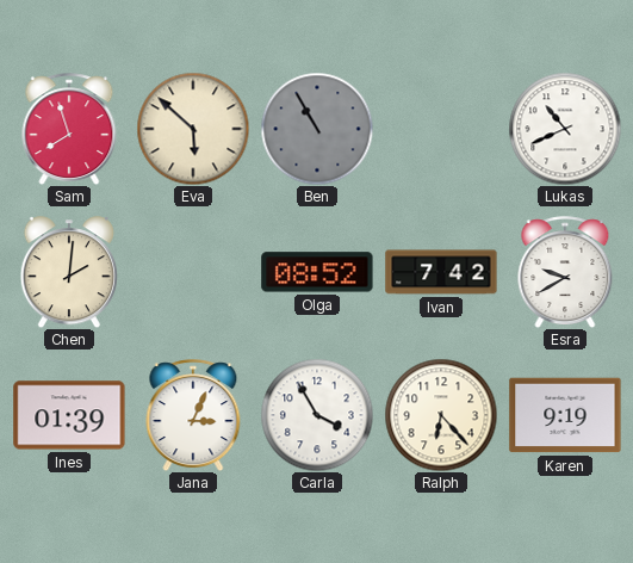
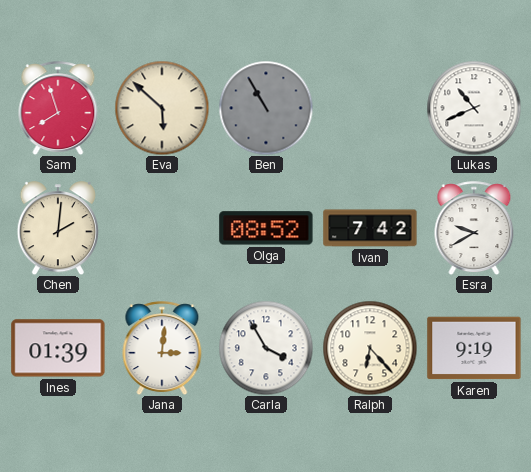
Jana: 3:04 -> 3:01
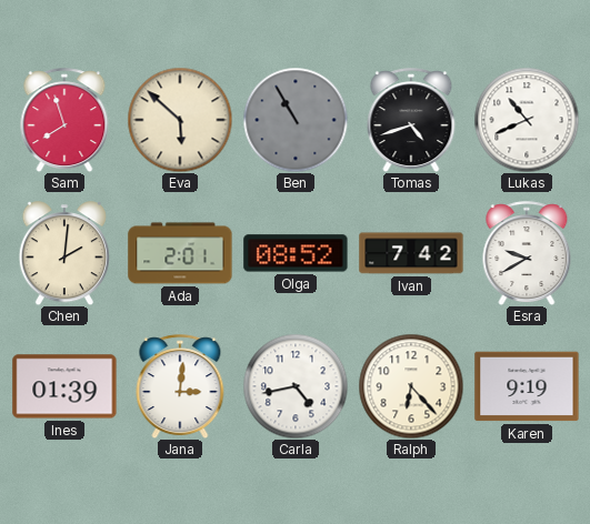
Tomas: none -> 4:42
Ada: none -> 2:01
Carla: 3:55 -> 4:43
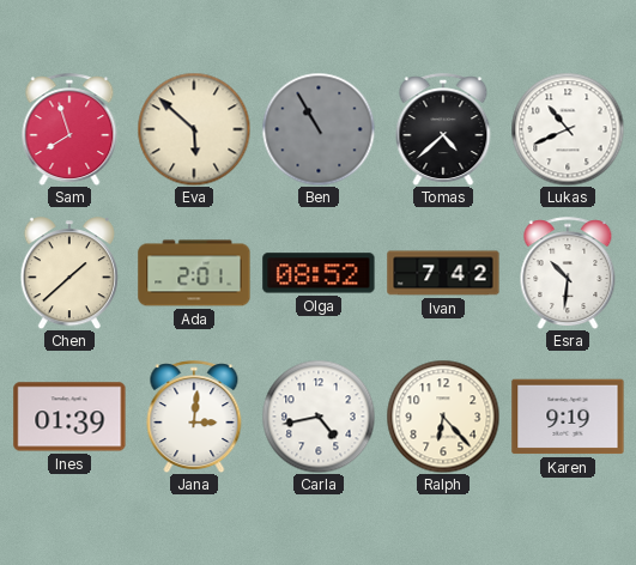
Tomas: 4:42 -> 4:38
Chen: 2:01 -> 1:38
Esra: 9:40 -> 10:31
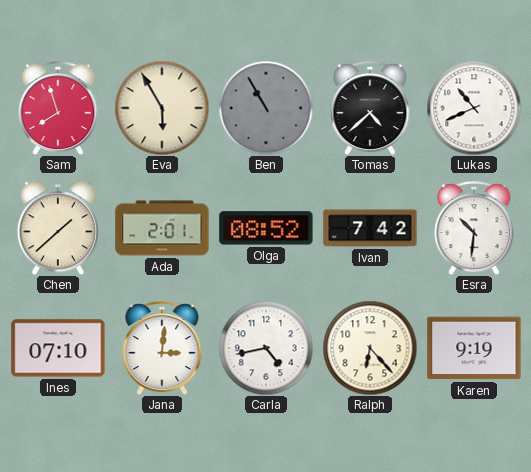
Eva: 5:52 -> 5:55
Ines: 01:39 -> 07:10
